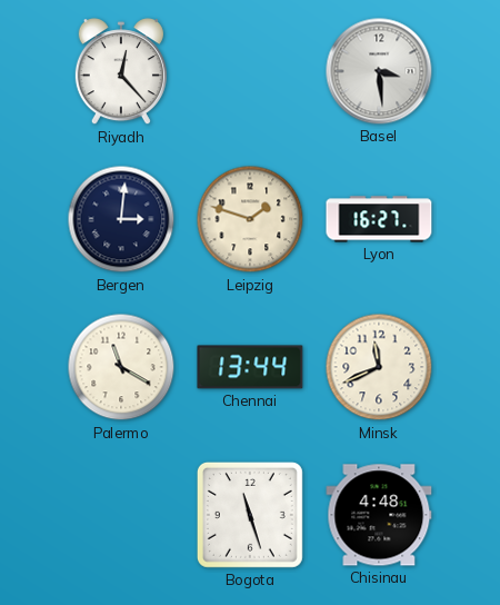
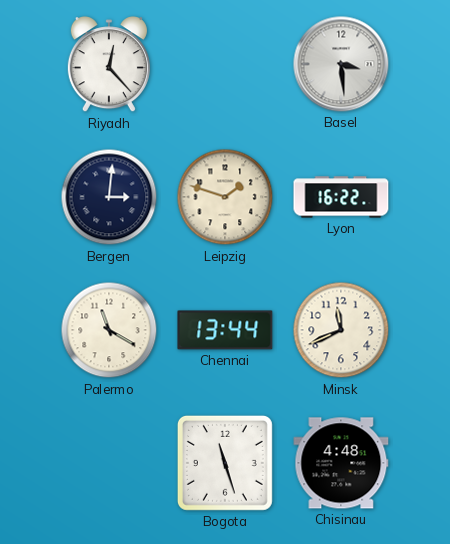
Lyon: 16:27 -> 16:22
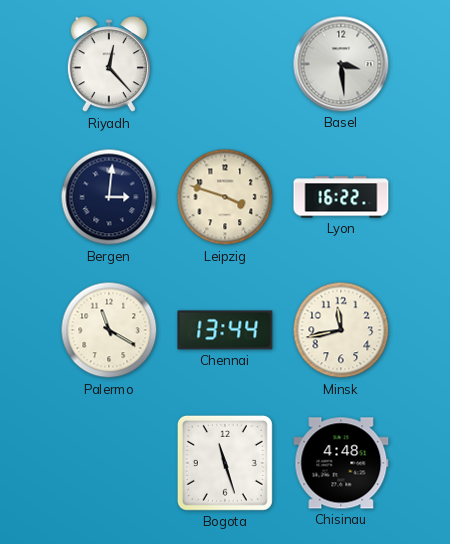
Leipzig: 1:48 -> 3:48
Minsk: 11:41 -> 11:43
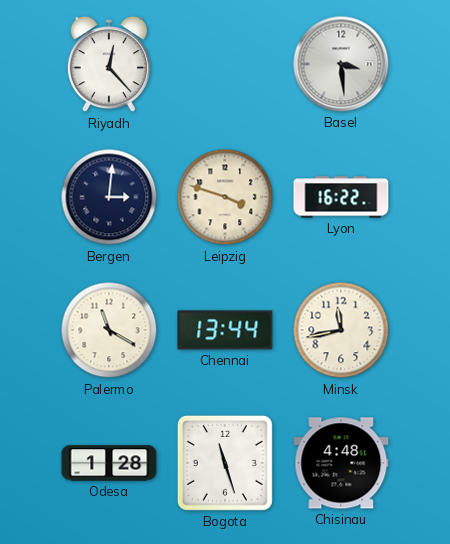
Odesa: none -> 1:28
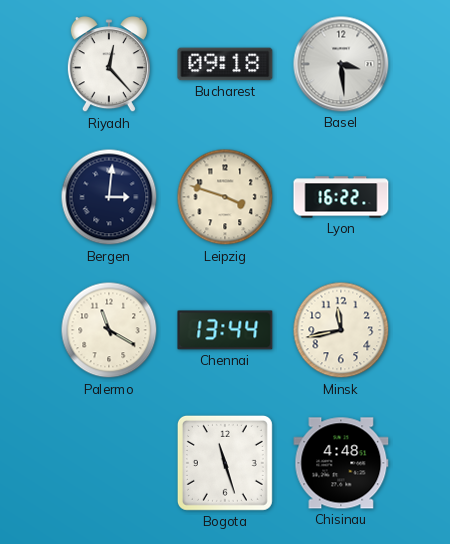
Bucharest: none -> 09:18
Odesa: 1:28 -> none
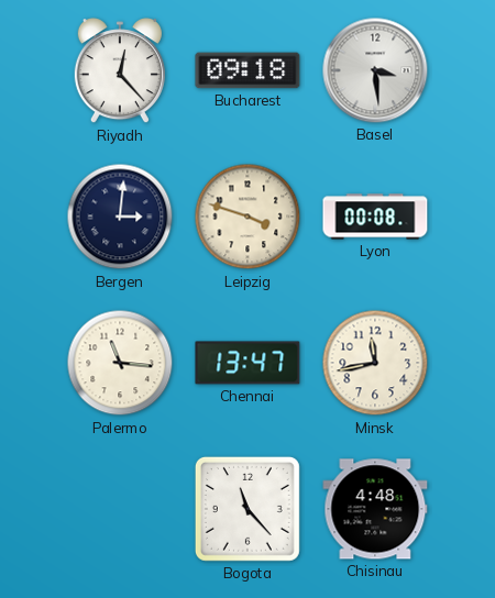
Lyon: 16:22 -> 00:08
Palermo: 11:20 -> 11:16
Chennai: 13:44 -> 13:47
Bogota: 11:27 -> 11:23
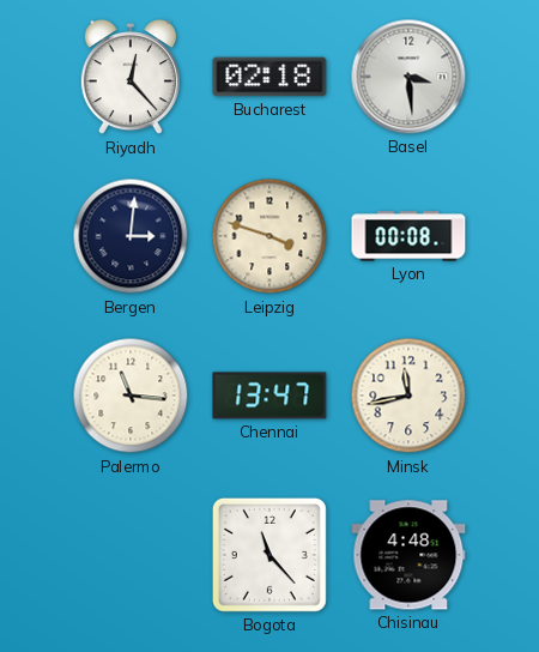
Bucharest: 09:18 -> 02:18
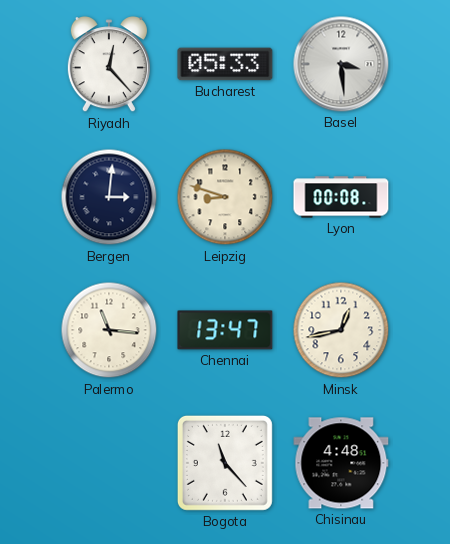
Bucharest: 02:18 -> 05:33
Leipzig: 3:48 -> 8:48
Minsk: 11:43 -> 12:43
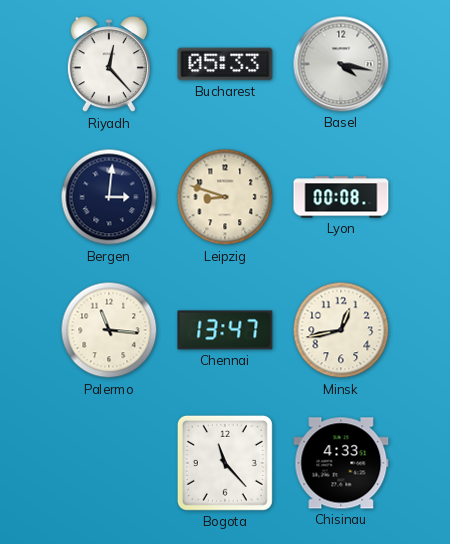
Basel: 3:29 -> 4:17
Chisinau: 4:48 -> 4:33
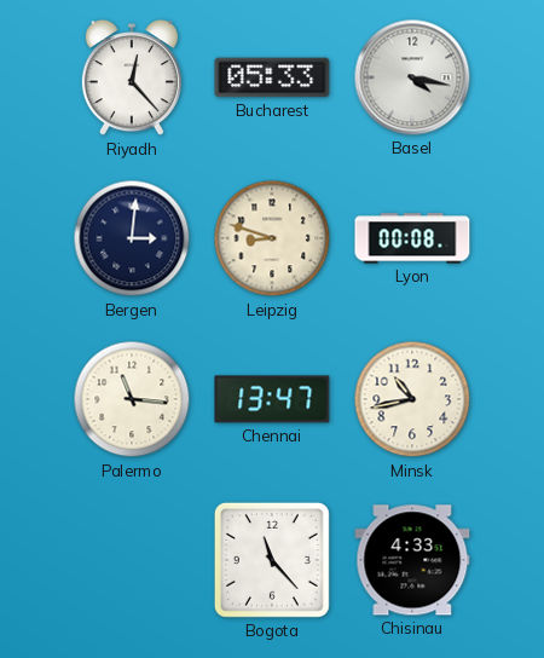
Minsk: 12:43 -> 10:43
